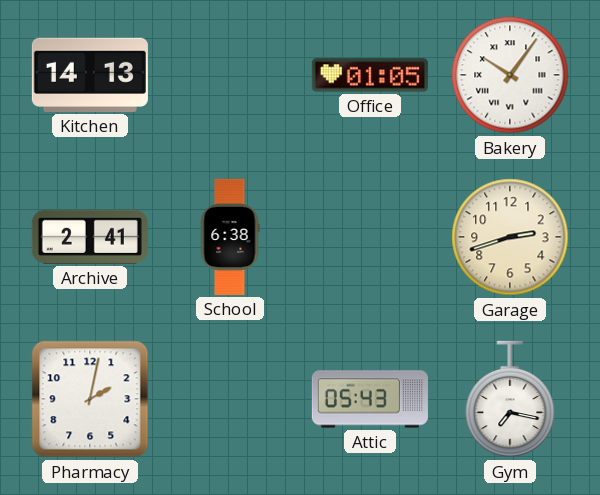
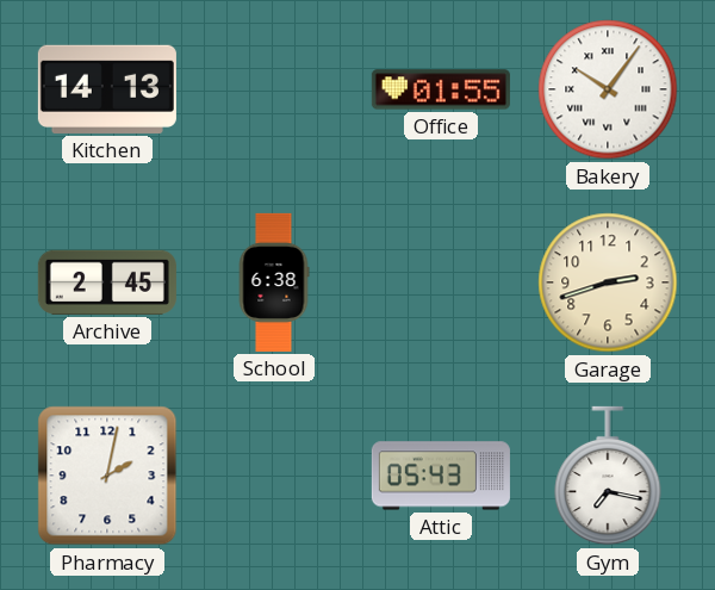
Office: 01:05 -> 01:55
Archive: 2:41 -> 2:45
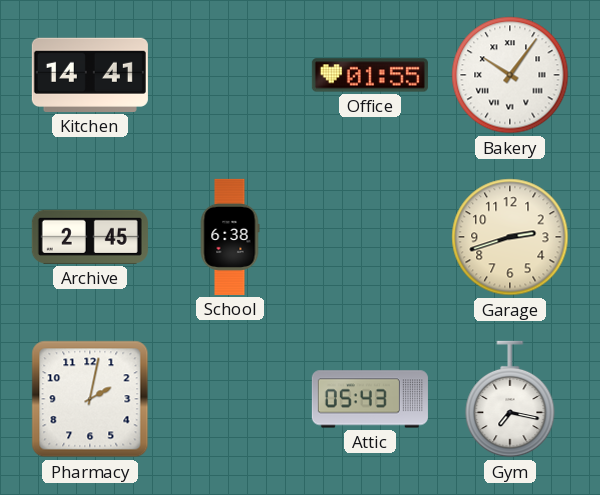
Kitchen: 14:13 -> 14:41
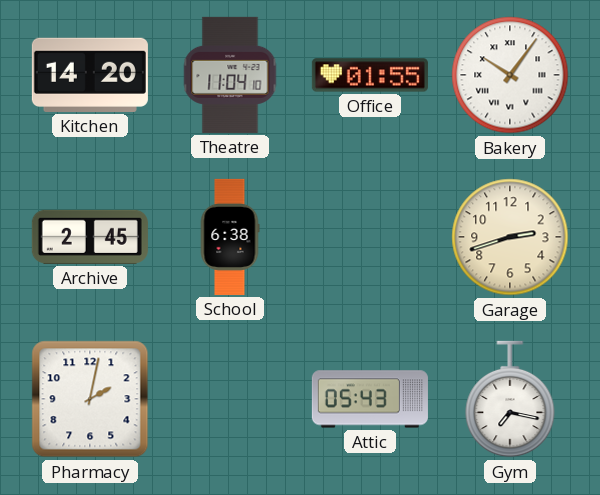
Kitchen: 14:41 -> 14:20
Theatre: none -> 11:04
